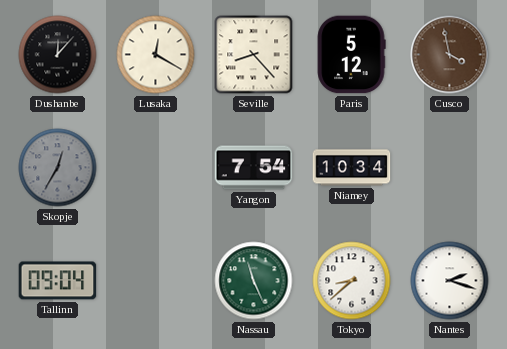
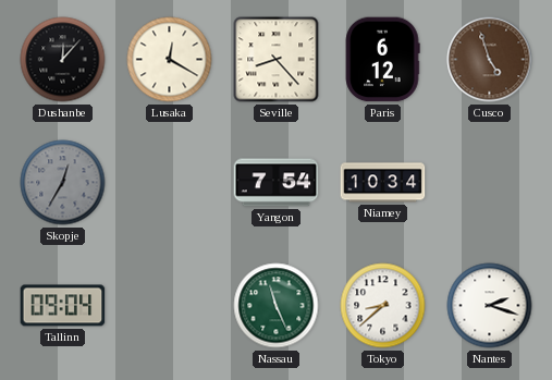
Paris: 5:12 -> 6:12
Cusco: 3:58 -> 4:57
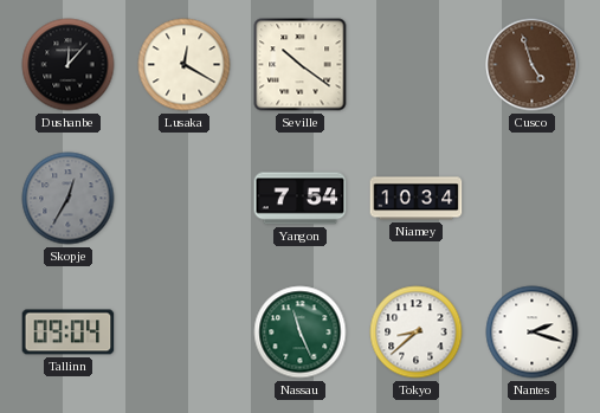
Seville: 8:23 -> 10:21
Paris: 6:12 -> none
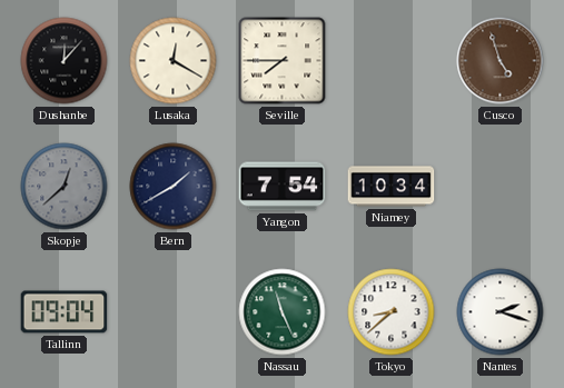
Seville: 10:21 -> 7:45
Skopje: 12:35 -> 12:38
Bern: none -> 1:40
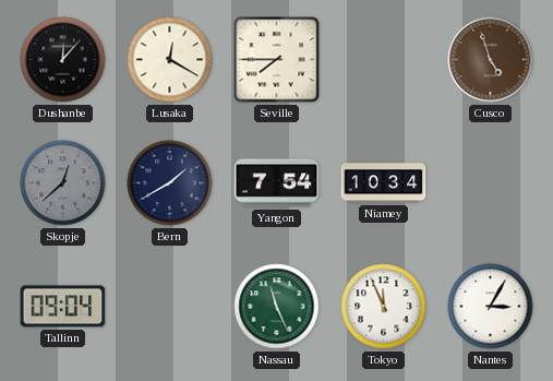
Tokyo: 8:38 -> 11:56
Nantes: 2:18 -> 3:05
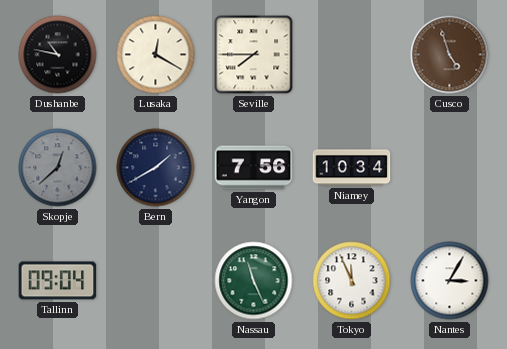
Dushanbe: 12:07 -> 10:47
Yangon: 7:54 -> 7:56
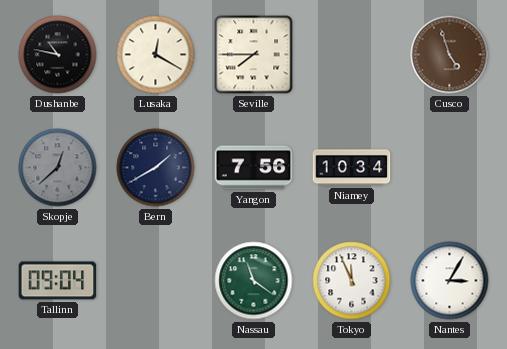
Nassau: 11:26 -> 11:21
